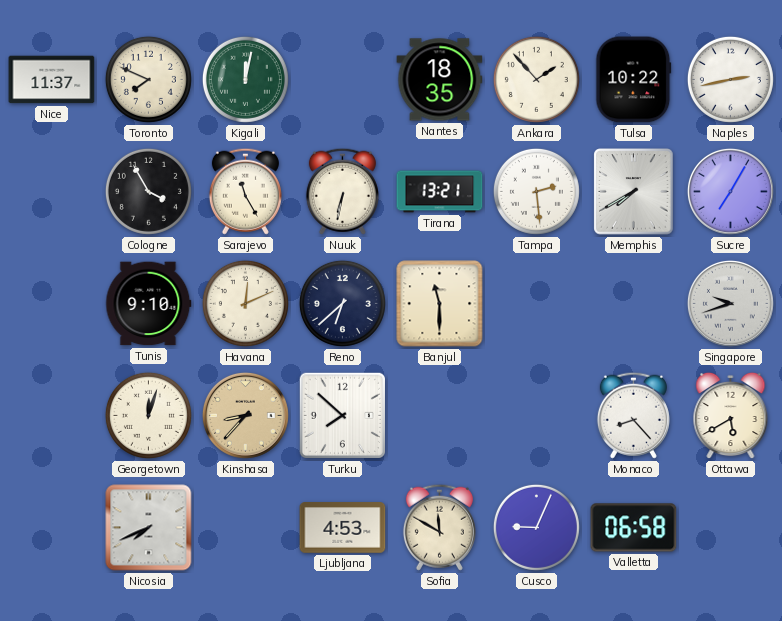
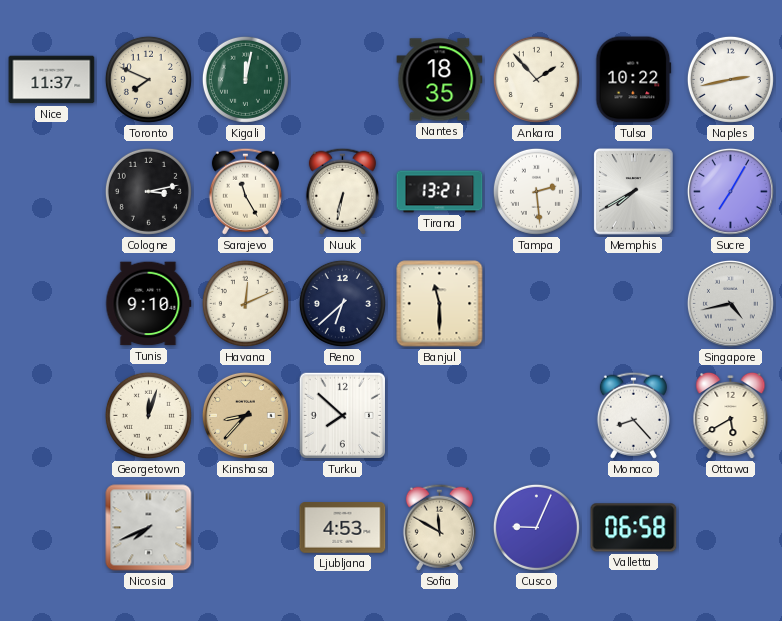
Cologne: 3:55 -> 3:13
Singapore: 9:42 -> 4:43
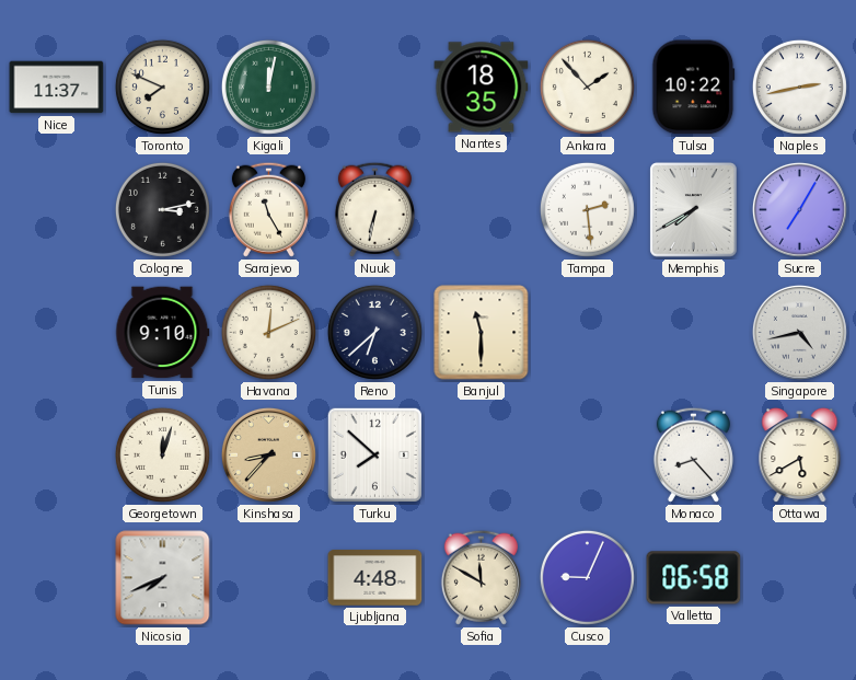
Tirana: 13:21 -> none
Ljubljana: 4:53 -> 4:48
